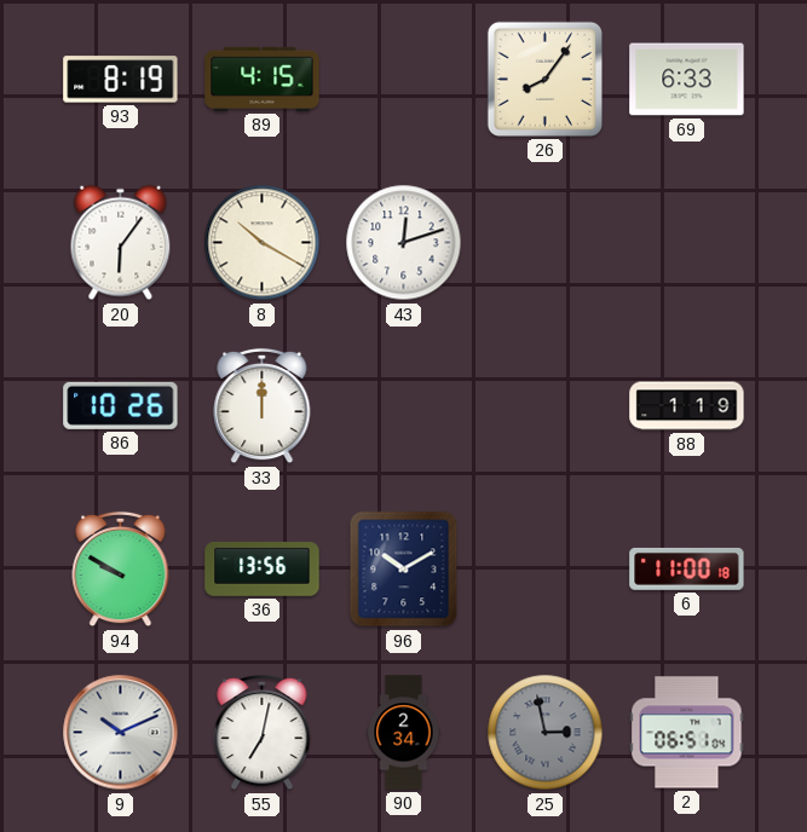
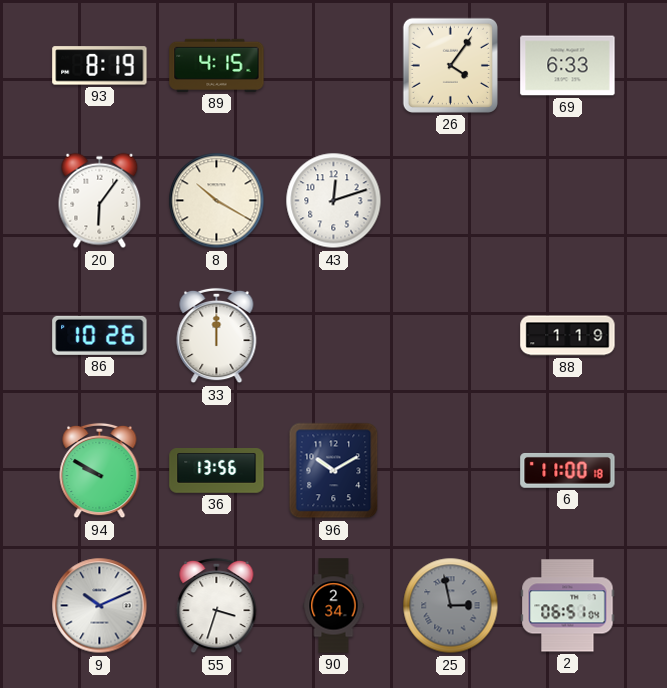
26: 8:06 -> 4:06
55: 7:02 -> 3:33
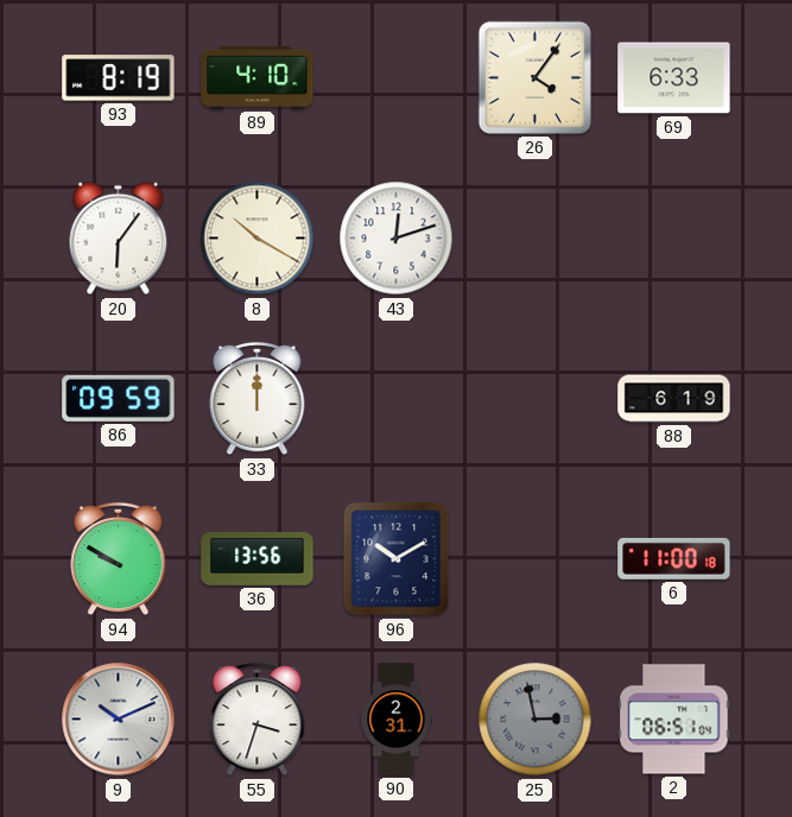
89: 4:15 -> 4:10
86: 10:26 -> 09:59
88: 1:19 -> 6:19
90: 2:34 -> 2:31
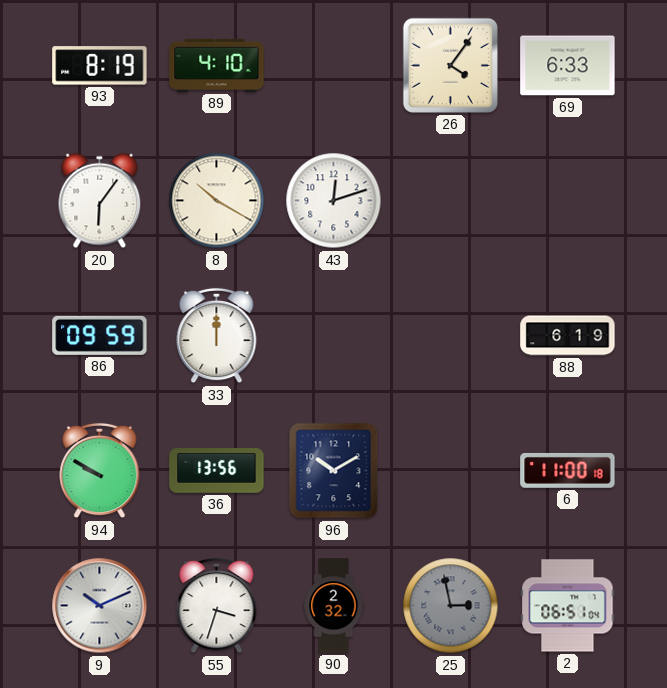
90: 2:31 -> 2:32
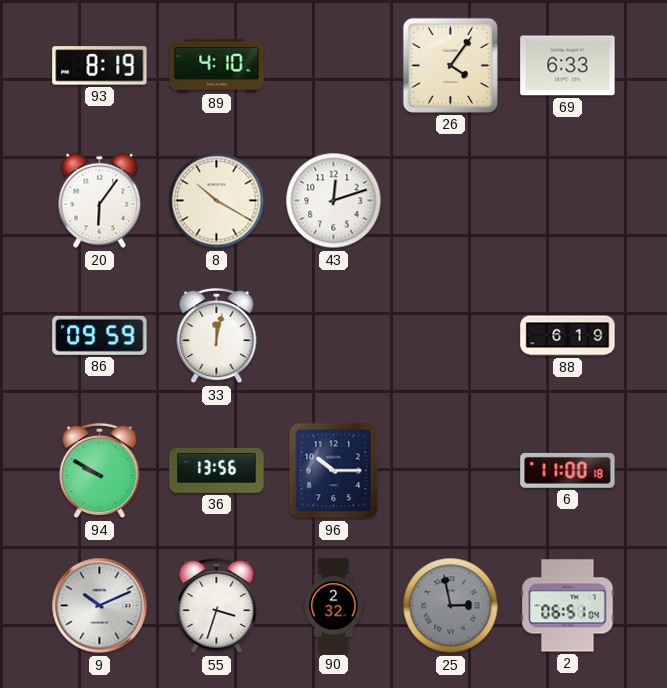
33: 12:00 -> 12:02
96: 10:10 -> 10:15
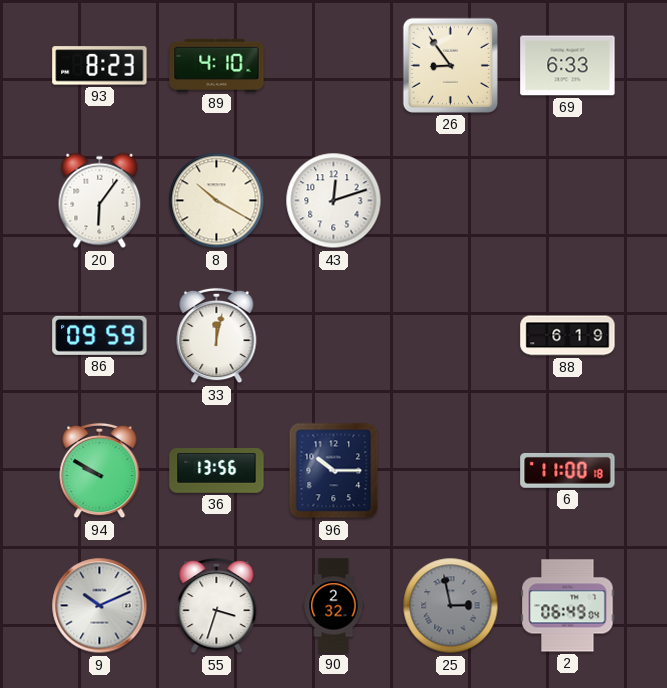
93: 8:19 -> 8:23
26: 4:06 -> 8:54
2: 06:51 -> 06:49
